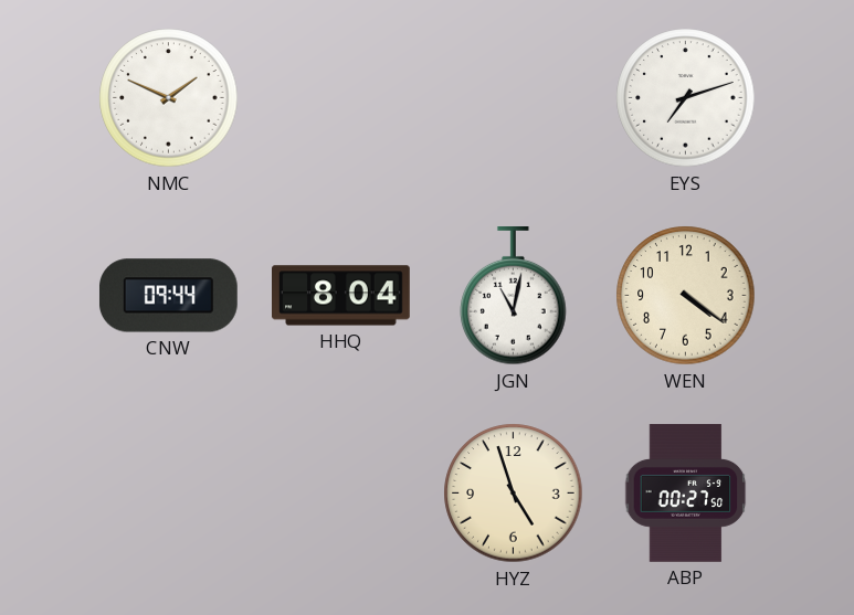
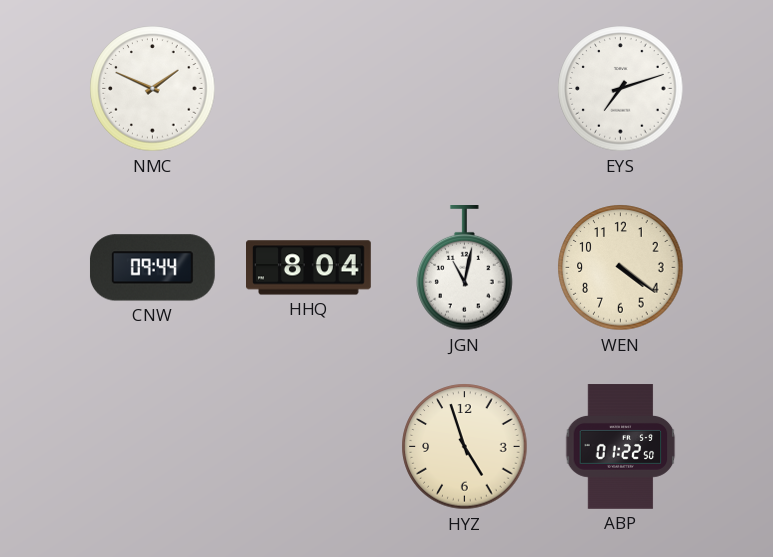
ABP: 00:27 -> 01:22
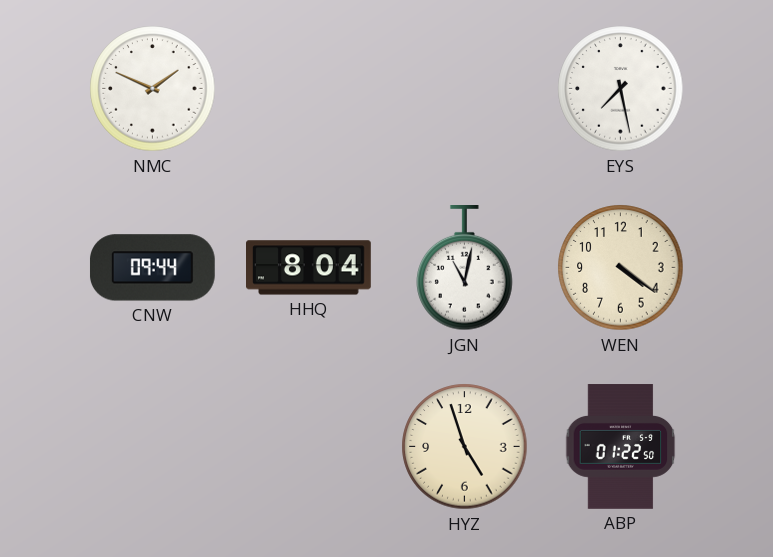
EYS: 7:12 -> 7:28
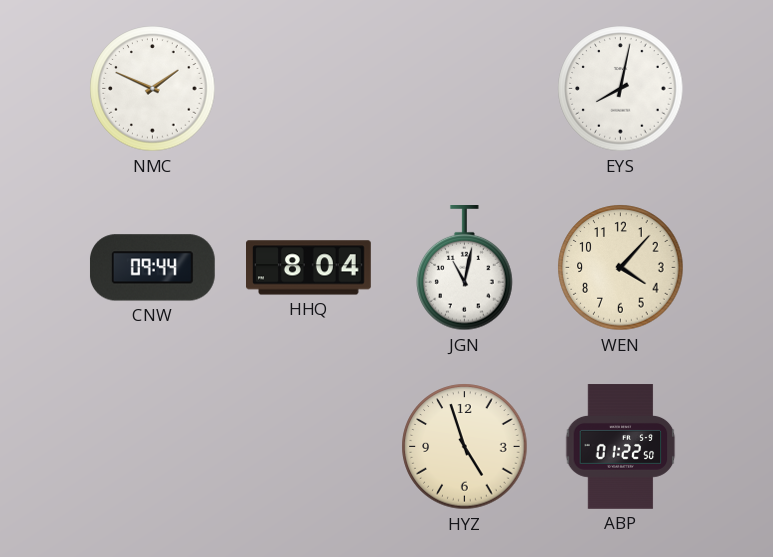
EYS: 7:28 -> 8:02
WEN: 4:21 -> 4:07
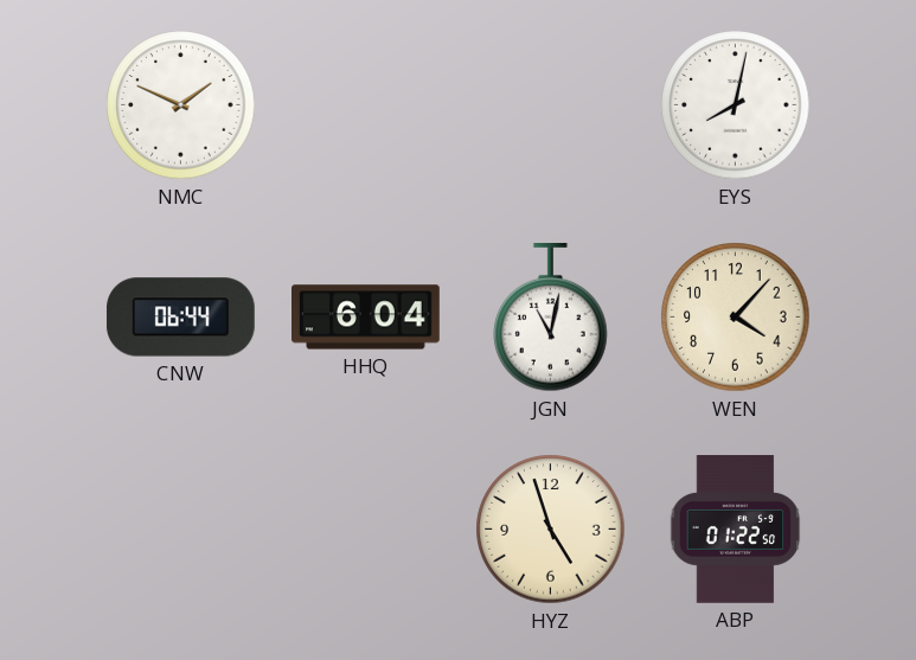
CNW: 09:44 -> 06:44
HHQ: 8:04 -> 6:04
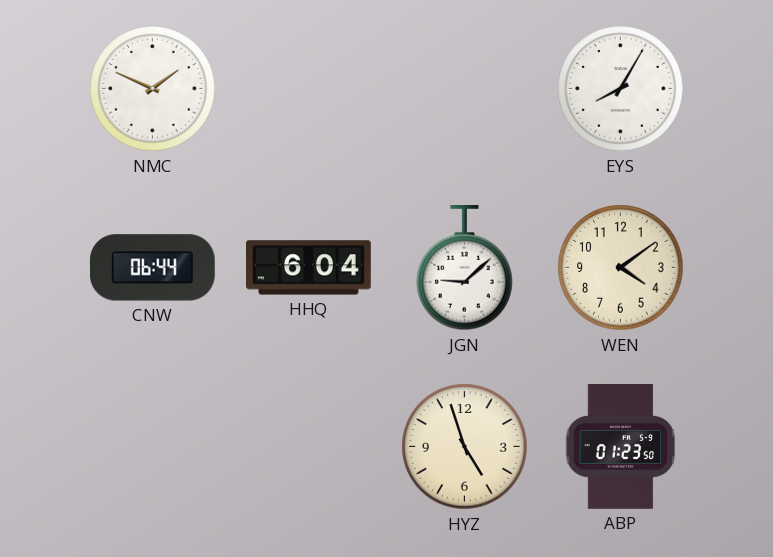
EYS: 8:02 -> 8:05
JGN: 11:02 -> 9:08
WEN: 4:07 -> 4:09
ABP: 01:22 -> 01:23
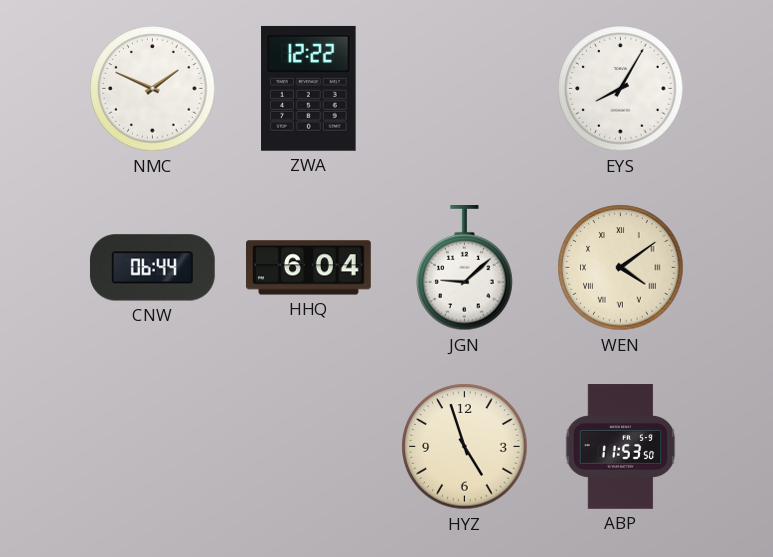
ZWA: none -> 12:22
WEN numerals: Arabic -> Roman
ABP: 01:23 -> 11:53
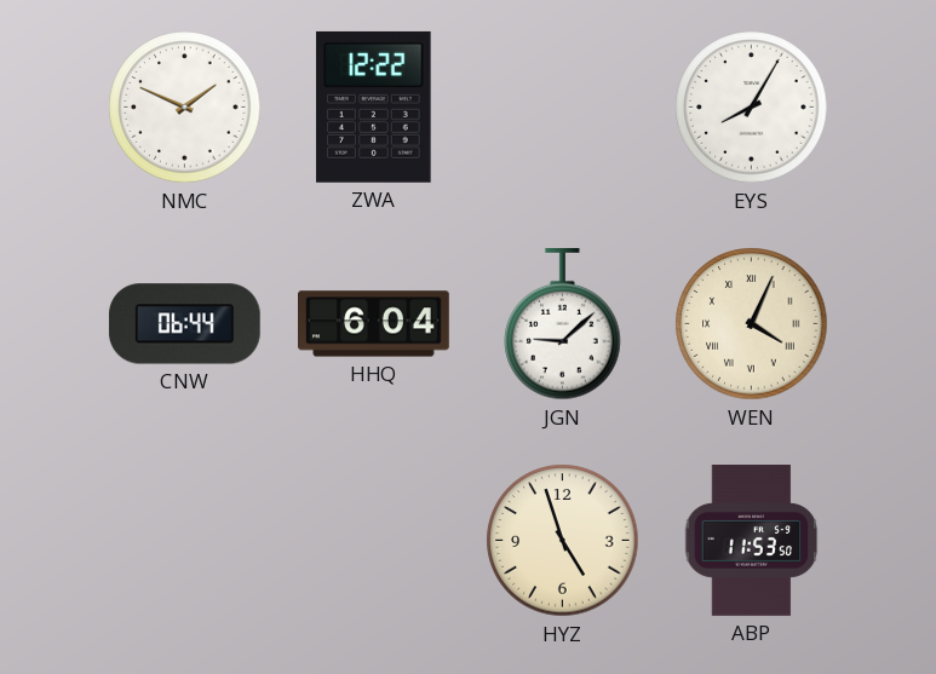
WEN: 4:09 -> 4:04
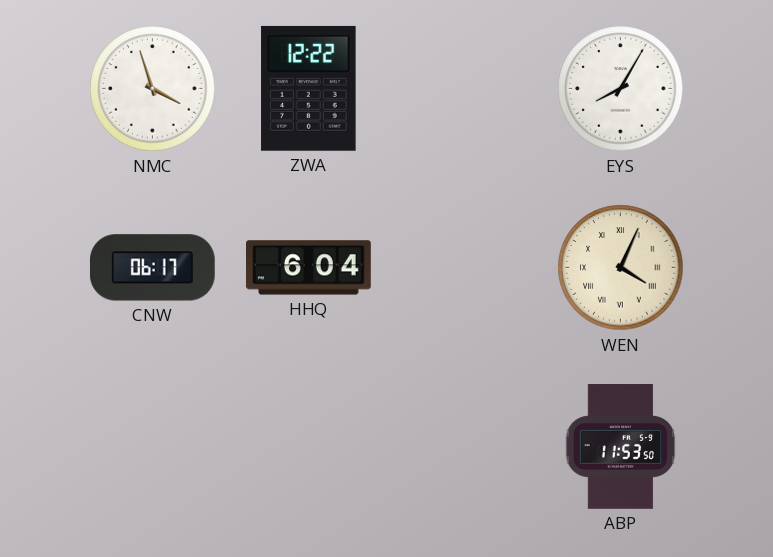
NMC: 1:49 -> 3:57
CNW: 06:44 -> 06:17
JGN: 9:08 -> none
HYZ: 4:57 -> none
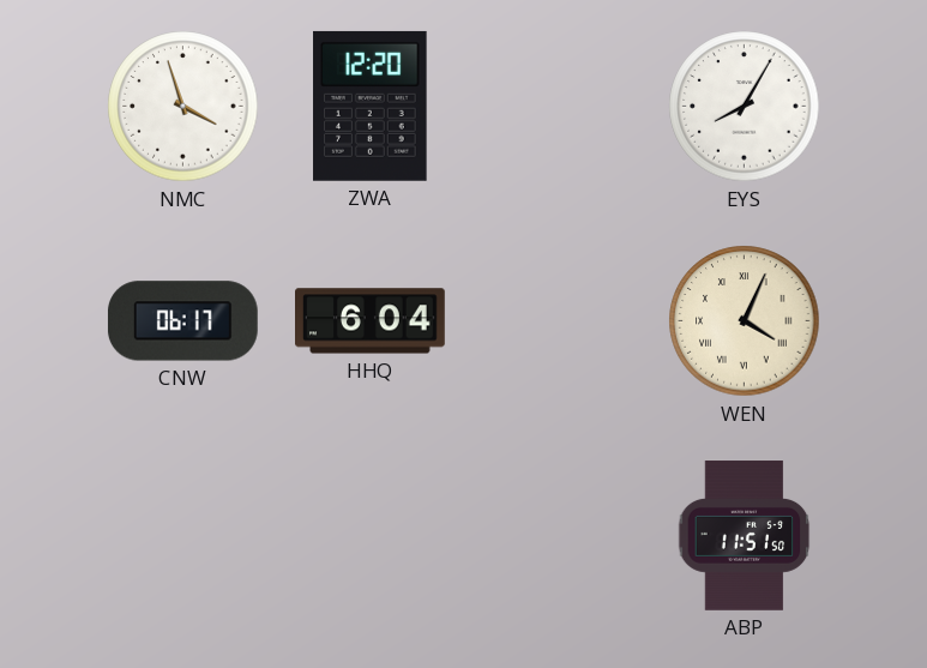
ZWA: 12:22 -> 12:20
ABP: 11:53 -> 11:51
